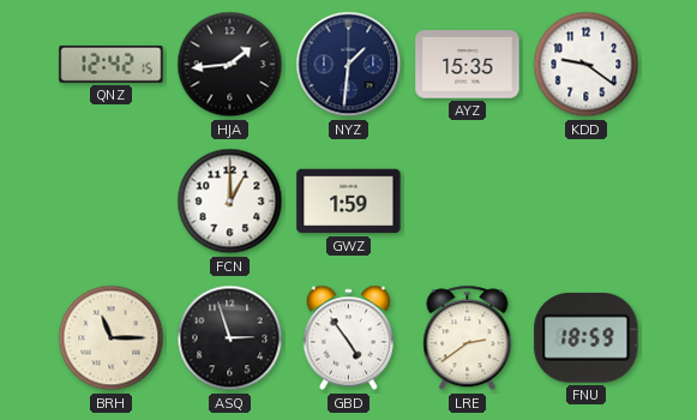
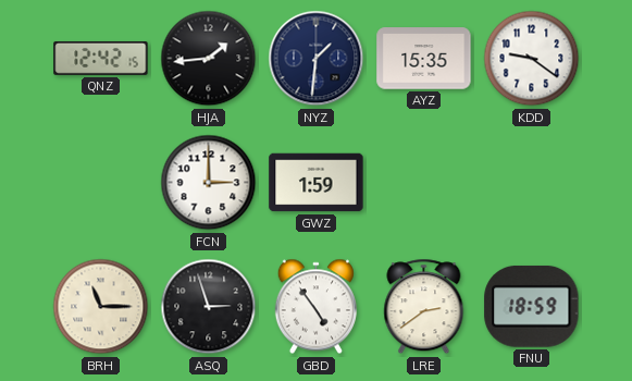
FCN: 1:00 -> 3:00
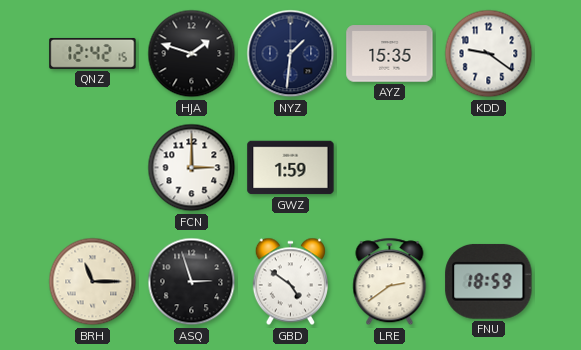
HJA: 1:44 -> 1:48
GBD: 4:54 -> 4:51
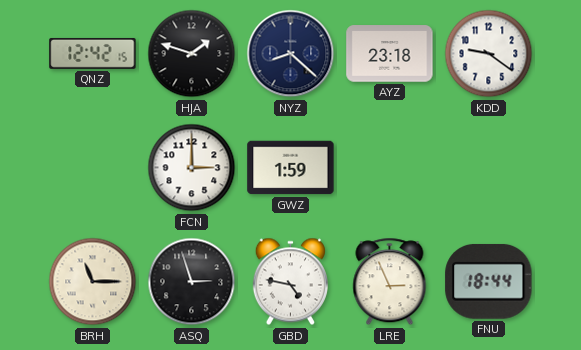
NYZ: 1:31 -> 8:22
AYZ: 15:35 -> 23:18
GBD: 4:51 -> 4:47
LRE: 2:39 -> 2:56
FNU: 18:59 -> 18:44
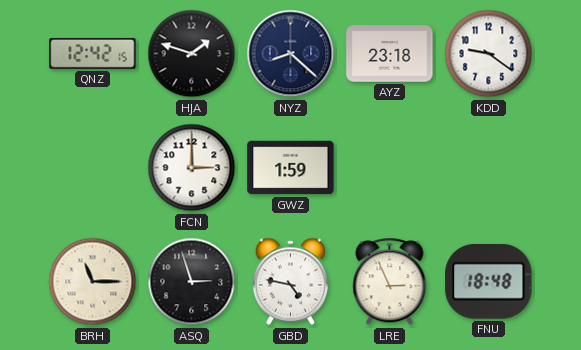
FNU: 18:44 -> 18:48
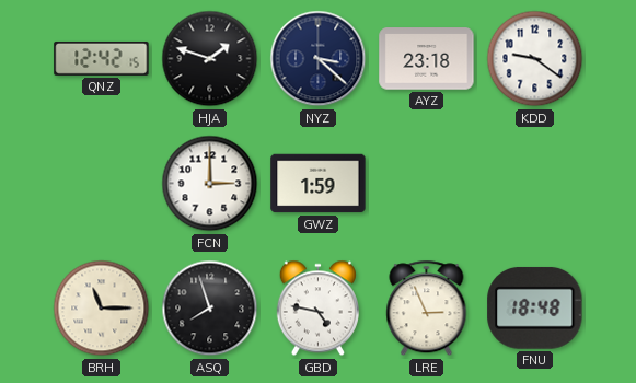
NYZ: 8:22 -> 3:22
ASQ: 2:57 -> 7:57
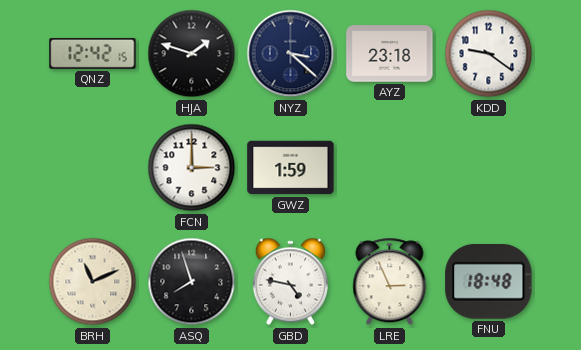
BRH: 11:15 -> 11:11
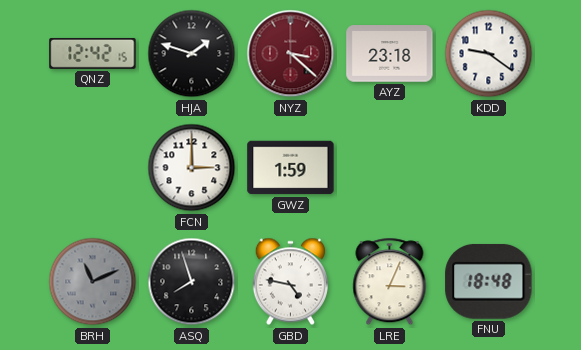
NYZ dial: navy -> burgundy
BRH dial: cream -> grey
LRE: 2:56 -> 3:04
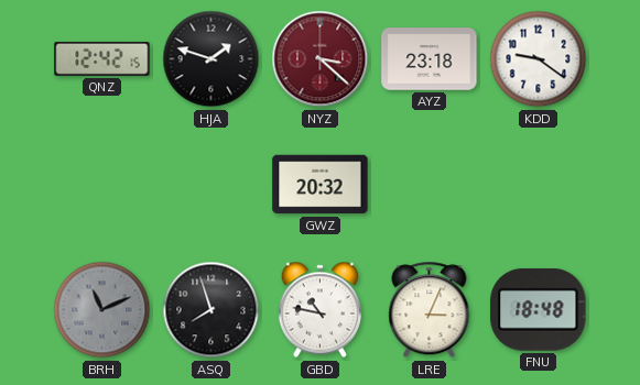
FCN: 3:00 -> none
GWZ: 1:59 -> 20:32
GBD: 4:47 -> 10:47
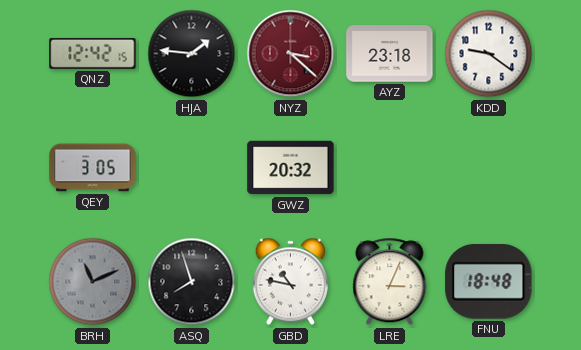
HJA: 1:48 -> 1:46
QEY: none -> 3:05
